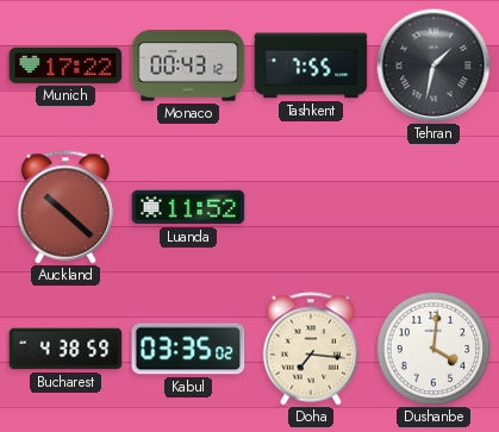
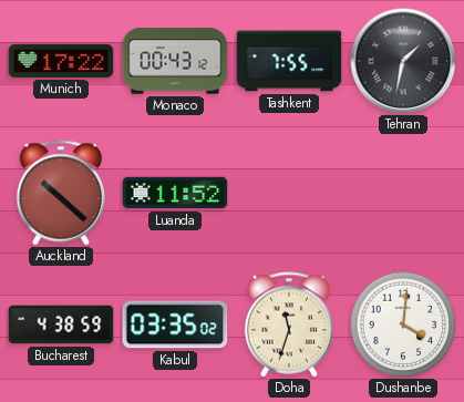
Doha: 7:16 -> 11:33
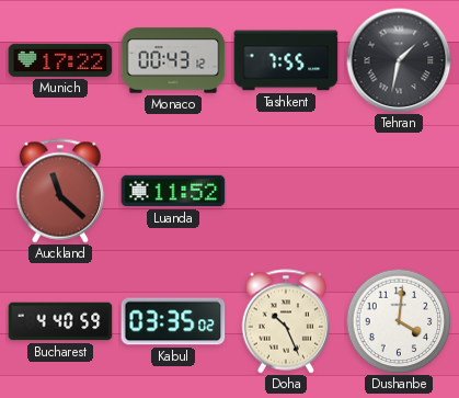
Auckland: 10:22 -> 11:22
Bucharest: 4:38 -> 4:40
Doha: 11:33 -> 10:26
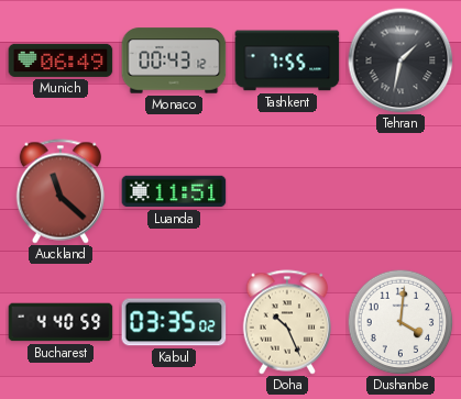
Munich: 17:22 -> 06:49
Luanda: 11:52 -> 11:51
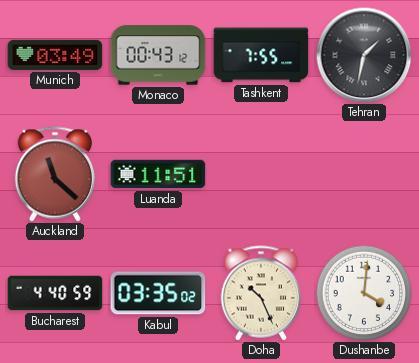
Munich: 06:49 -> 03:49
